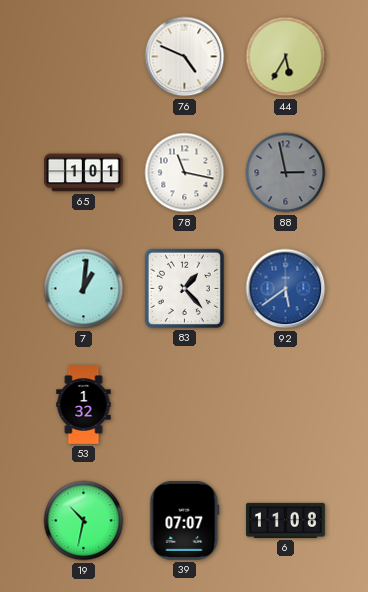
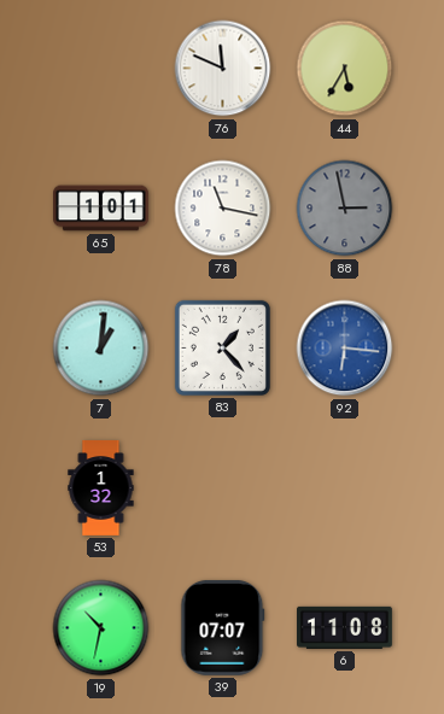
76: 4:49 -> 11:49
92: 5:39 -> 6:16
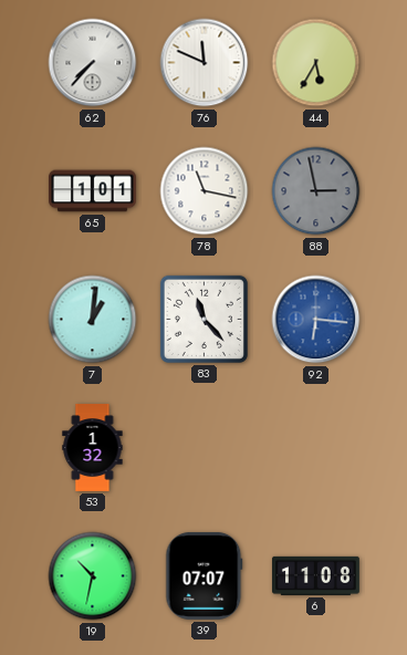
62: none -> 7:37
83: 1:23 -> 11:23
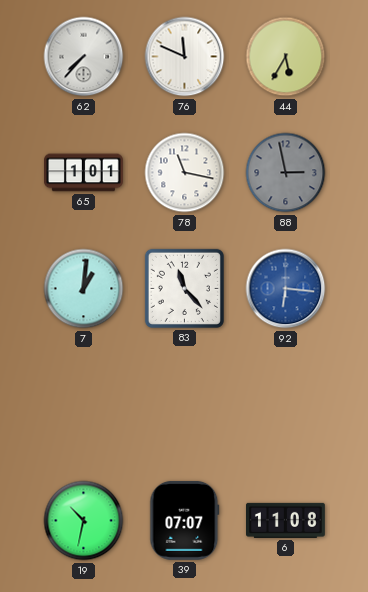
53: 1:32 -> none
